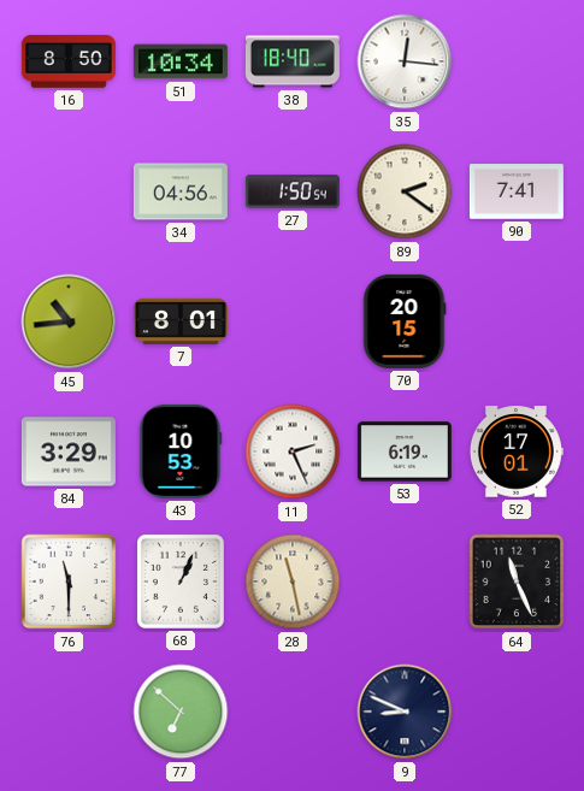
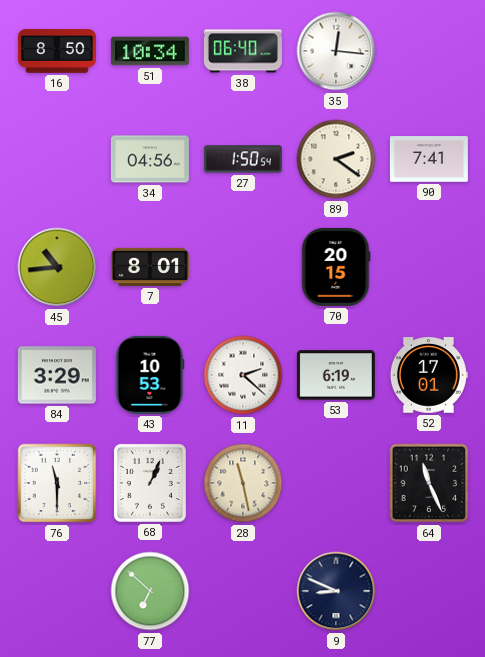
38: 18:40 -> 06:40
11: 2:26 -> 2:22
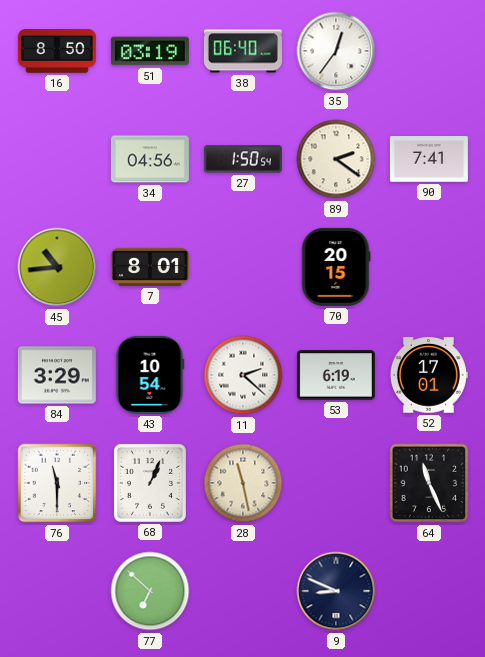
51: 10:34 -> 03:19
35: 12:16 -> 12:36
43: 10:53 -> 10:54
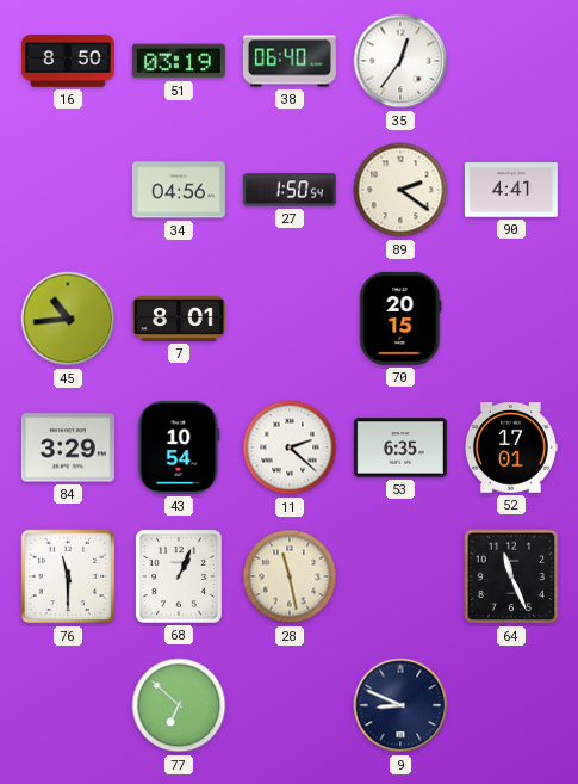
90: 7:41 -> 4:41
53: 6:19 -> 6:35
